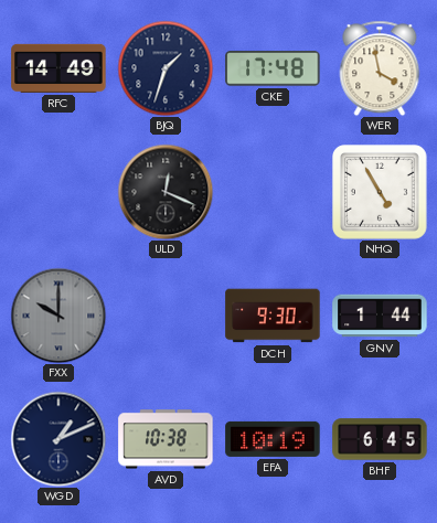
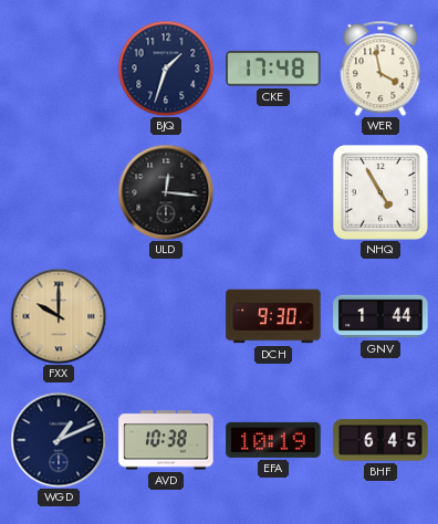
RFC: 14:49 -> none
ULD: 12:19 -> 12:16
FXX dial: grey -> champagne
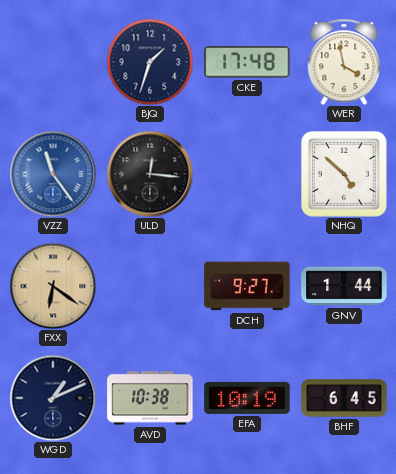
VZZ: none -> 11:24
NHQ: 4:55 -> 4:52
FXX: 10:00 -> 6:21
DCH: 9:30 -> 9:27
